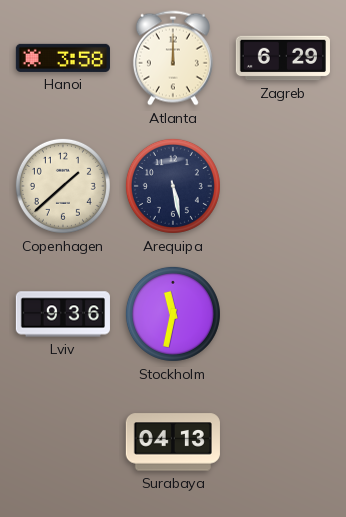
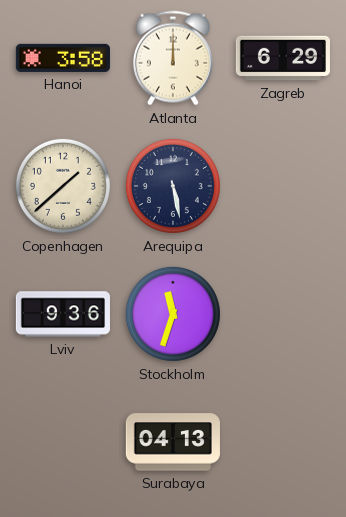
Stockholm: 11:32 -> 11:33
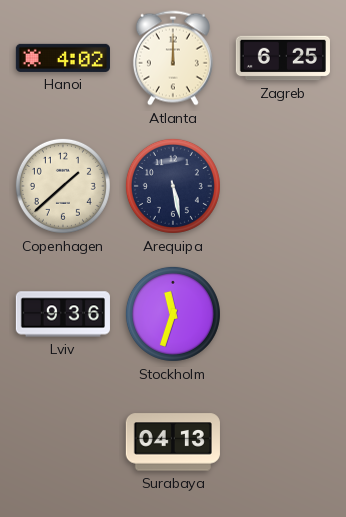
Hanoi: 3:58 -> 4:02
Zagreb: 6:29 -> 6:25
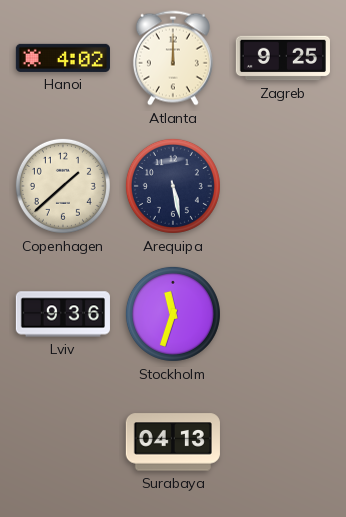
Zagreb: 6:25 -> 9:25
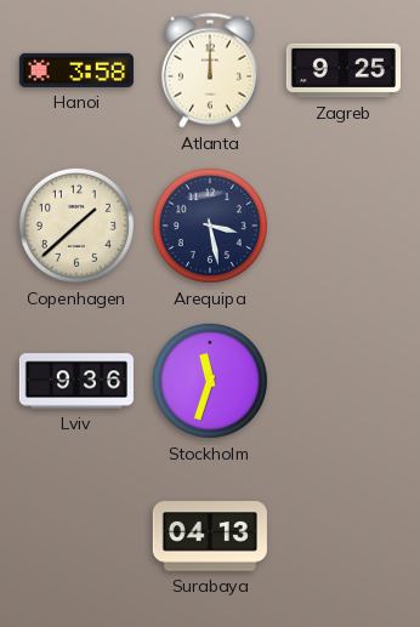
Hanoi: 4:02 -> 3:58
Arequipa: 5:28 -> 3:28
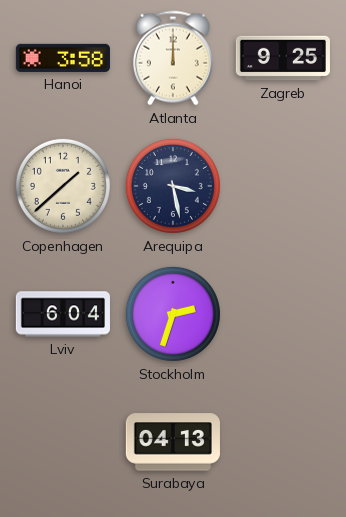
Lviv: 9:36 -> 6:04
Stockholm: 11:33 -> 2:33
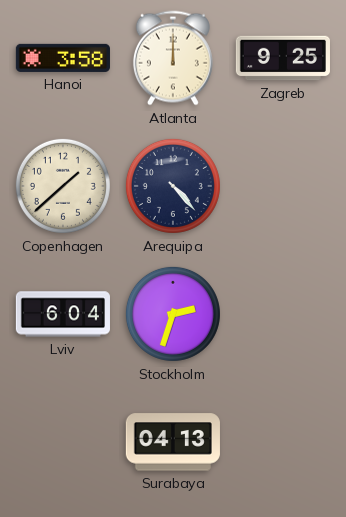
Arequipa: 3:28 -> 4:23
